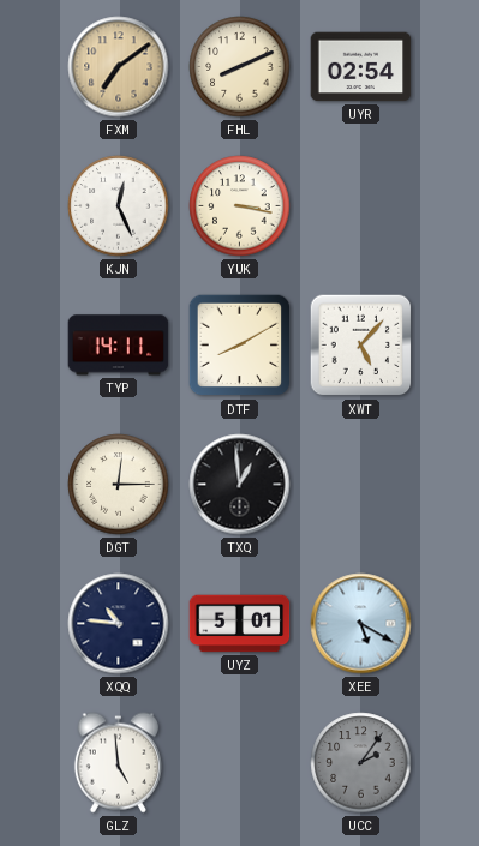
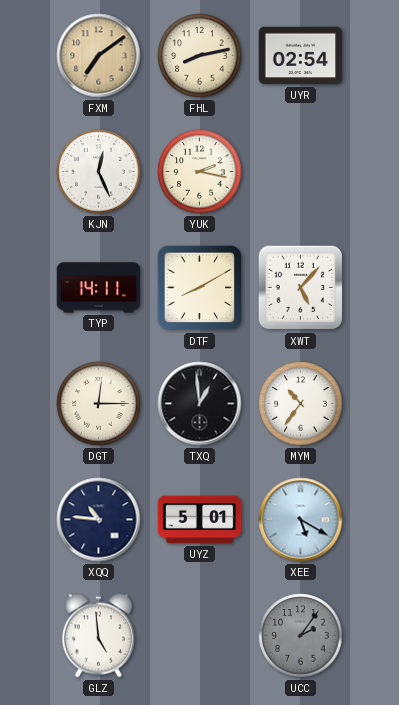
FHL: 8:11 -> 8:13
YUK: 3:17 -> 2:17
MYM: none -> 10:36
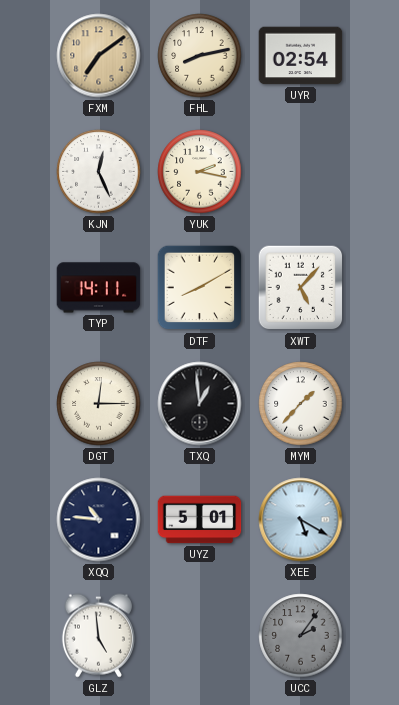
MYM: 10:36 -> 1:37
